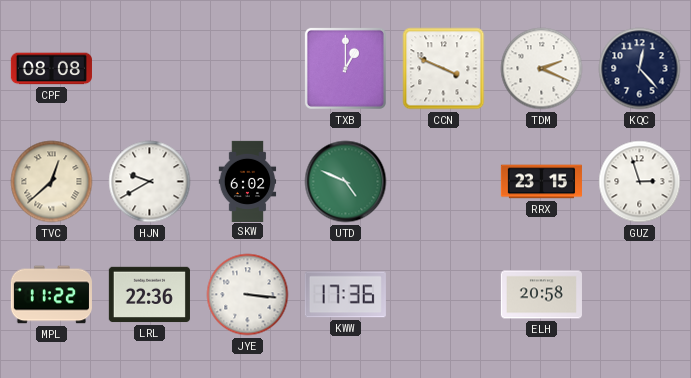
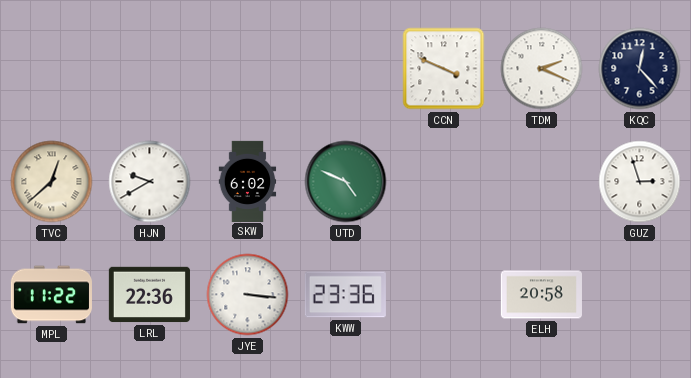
CPF: 08:08 -> none
TXB: 1:00 -> none
RRX: 23:15 -> none
KWW: 17:36 -> 23:36
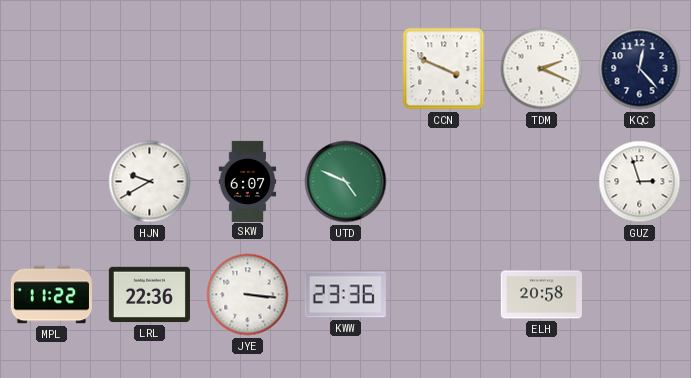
TVC: 12:38 -> none
SKW: 6:02 -> 6:07
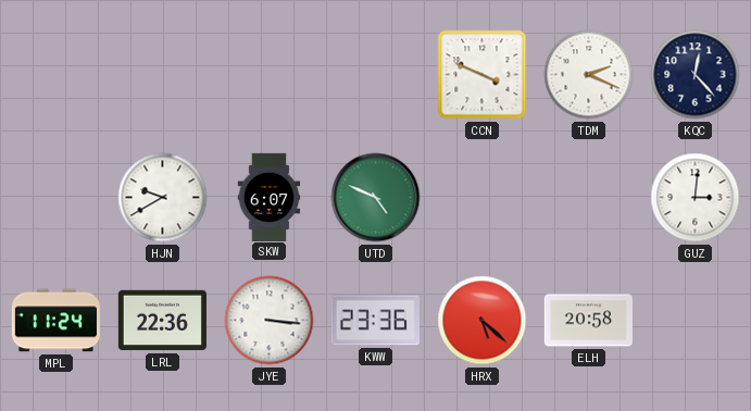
GUZ: 2:57 -> 3:01
MPL: 11:22 -> 11:24
HRX: none -> 5:22
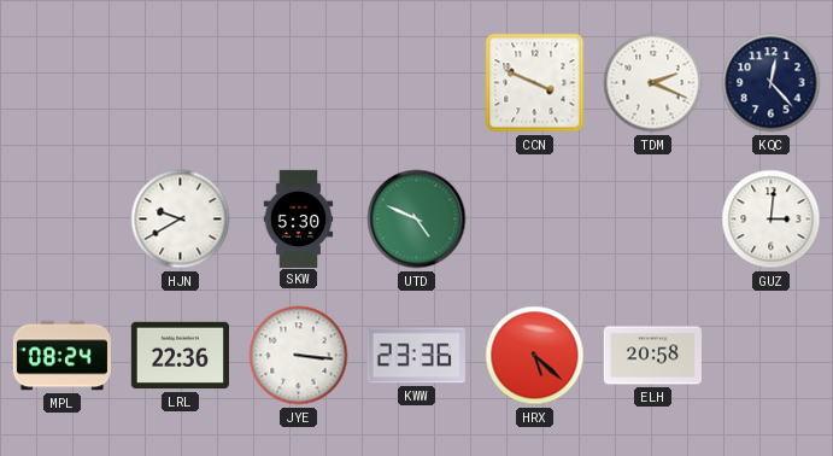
SKW: 6:07 -> 5:30
MPL: 11:24 -> 08:24
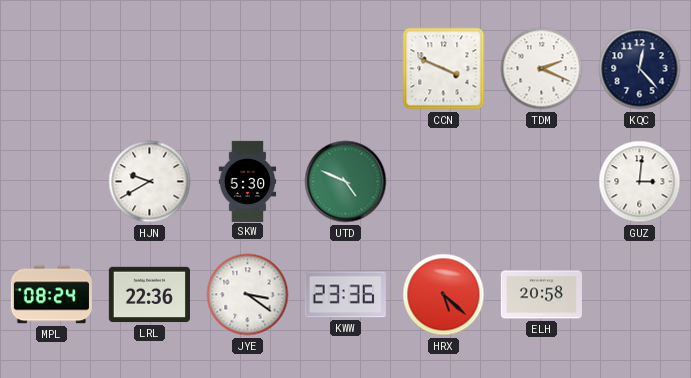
JYE: 3:16 -> 3:21
